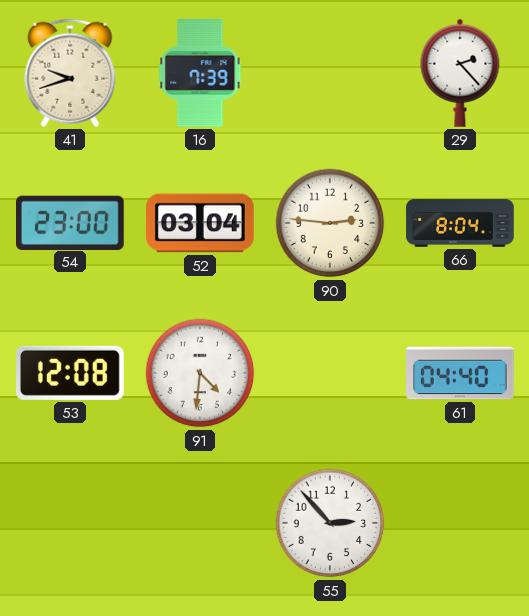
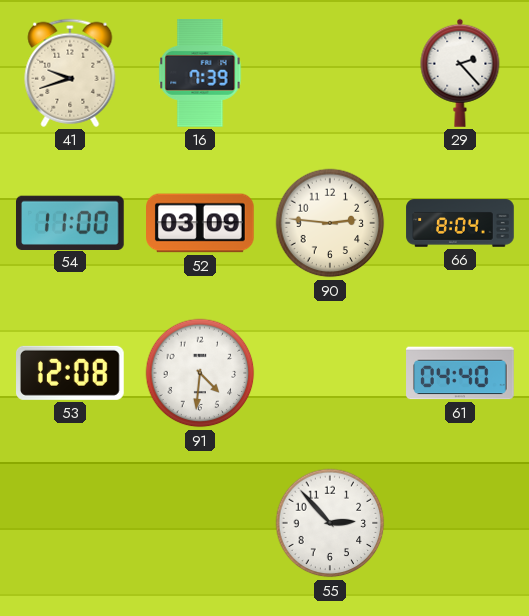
54: 23:00 -> 11:00
52: 03:04 -> 03:09
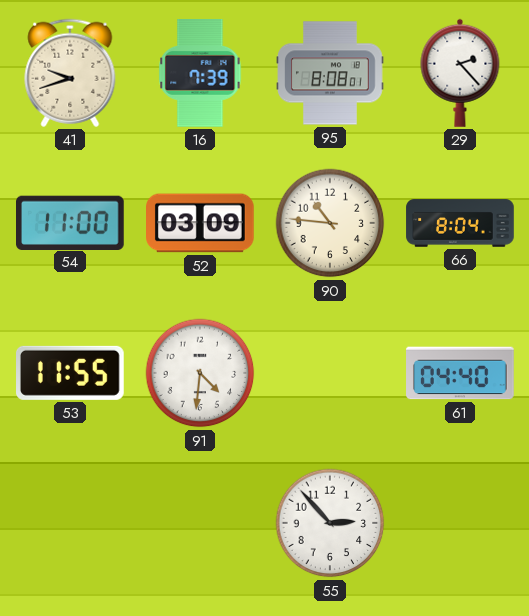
95: none -> 8:08
90: 2:46 -> 10:46
53: 12:08 -> 11:55
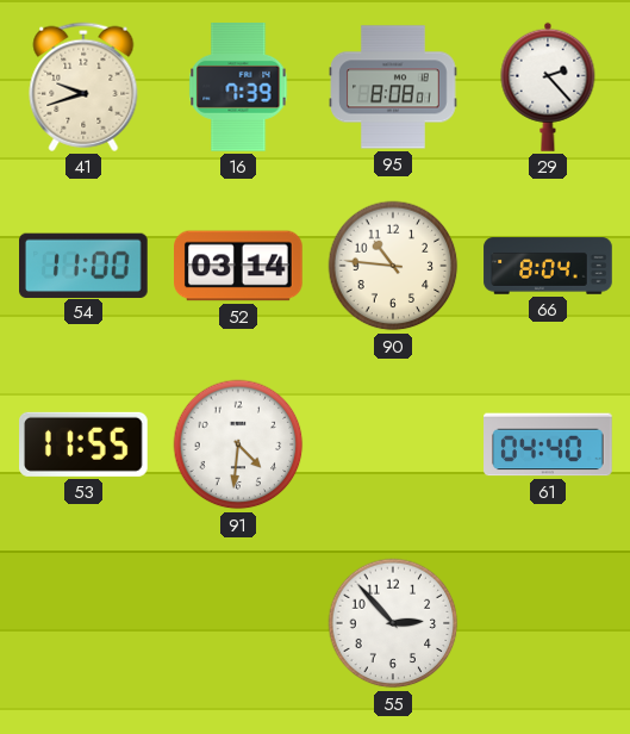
52: 03:09 -> 03:14
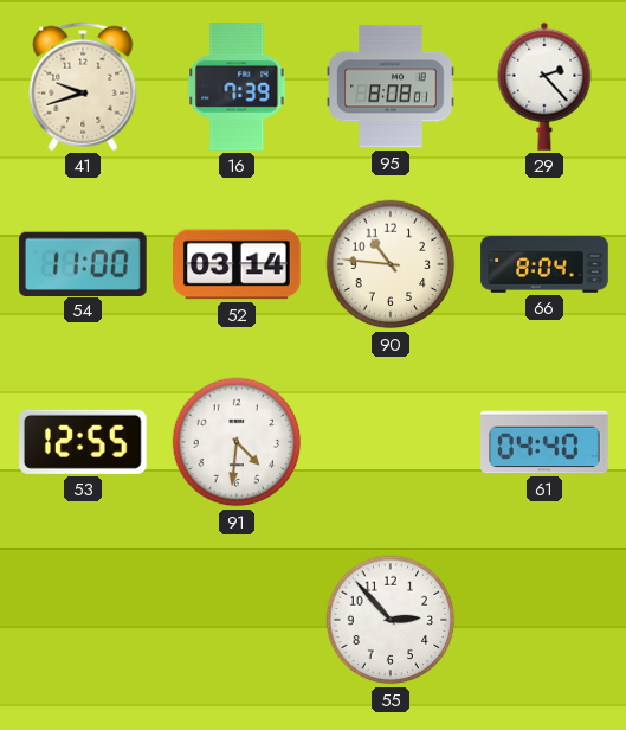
53: 11:55 -> 12:55
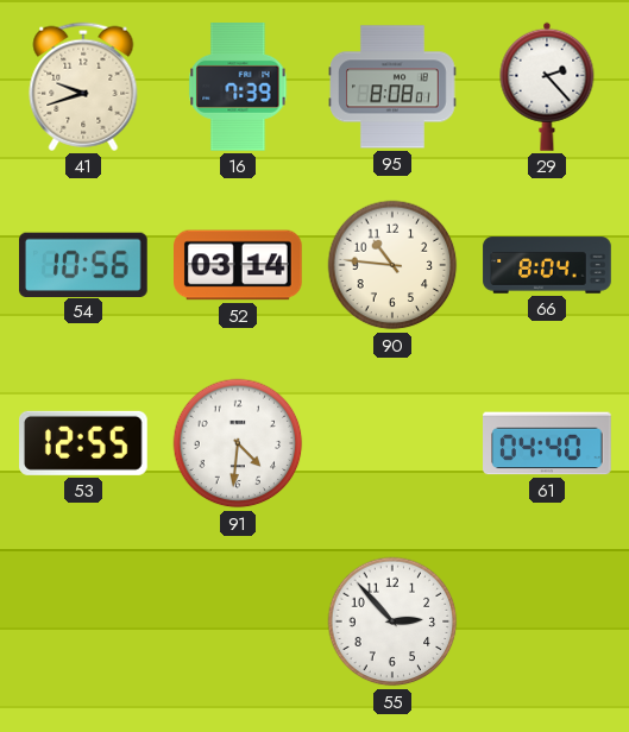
54: 11:00 -> 10:56
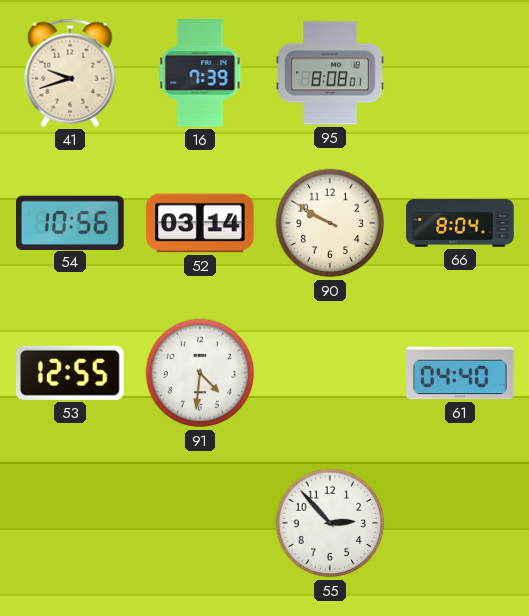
29: 2:23 -> none
90: 10:46 -> 9:50
